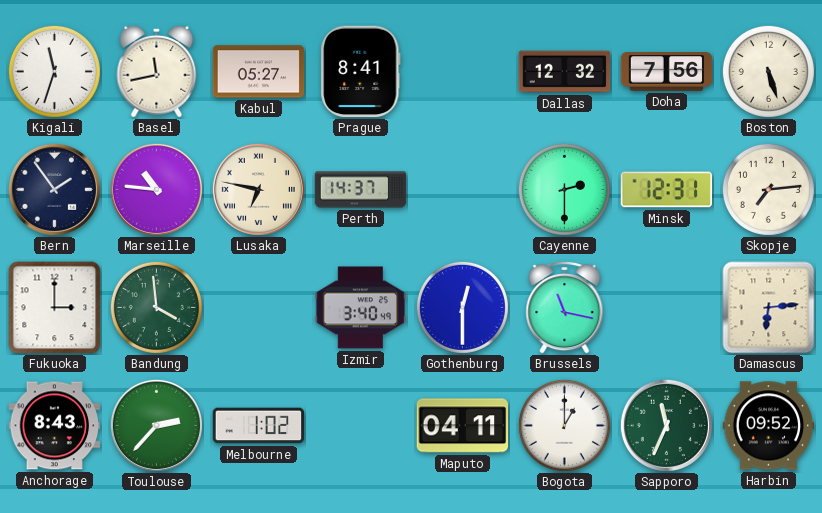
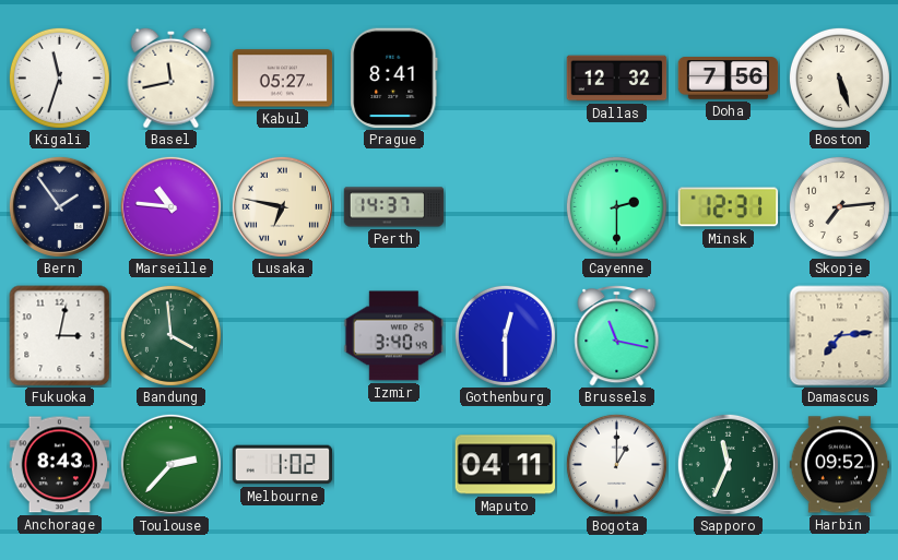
Fukuoka: 3:00 -> 3:02
Damascus: 6:14 -> 7:14
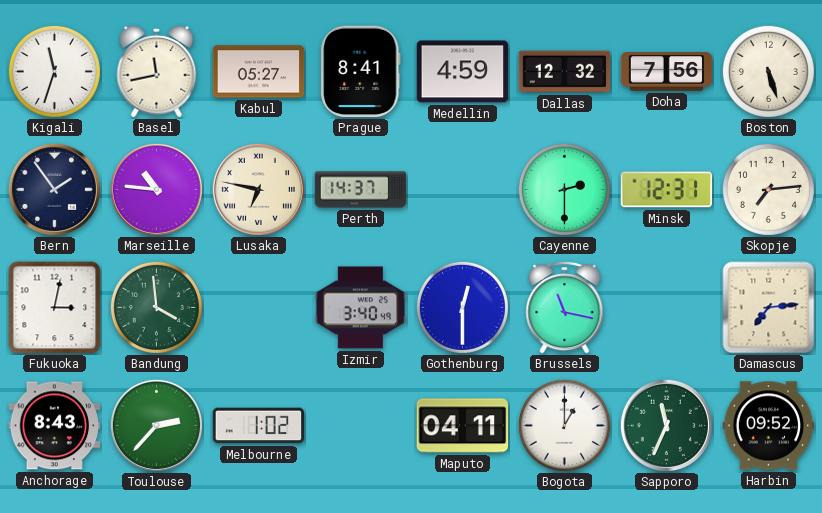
Medellin: none -> 4:59
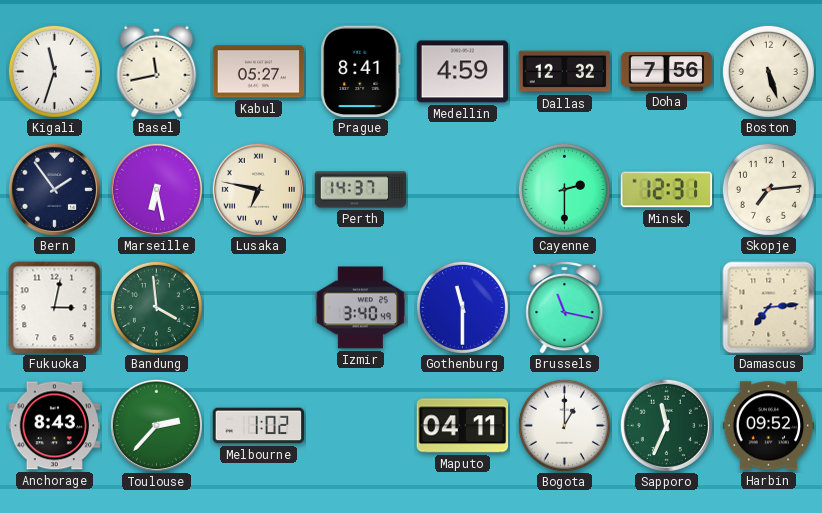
Marseille: 10:46 -> 6:28
Gothenburg: 12:30 -> 11:30
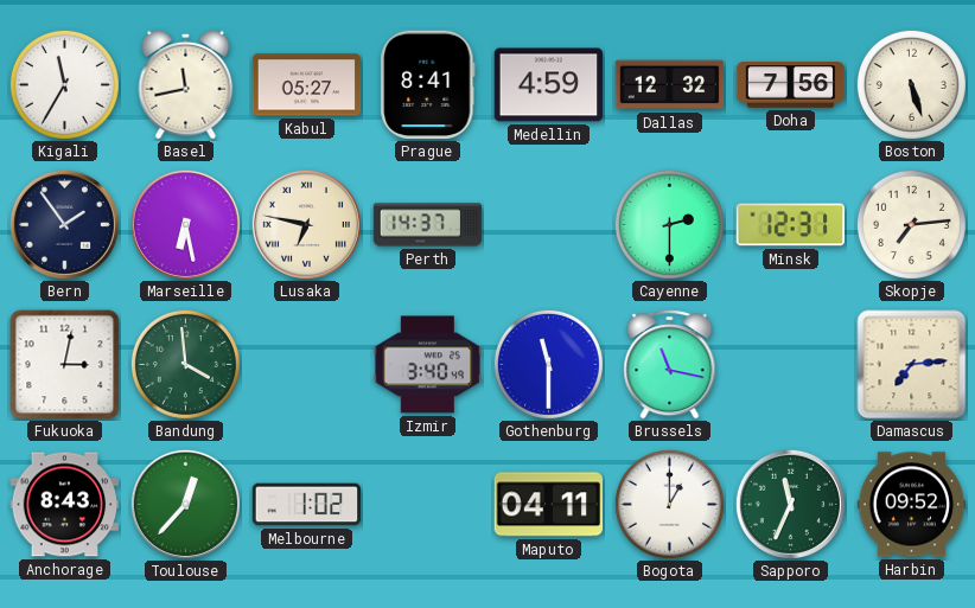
Kigali: 11:33 -> 11:35
Toulouse: 2:37 -> 12:37
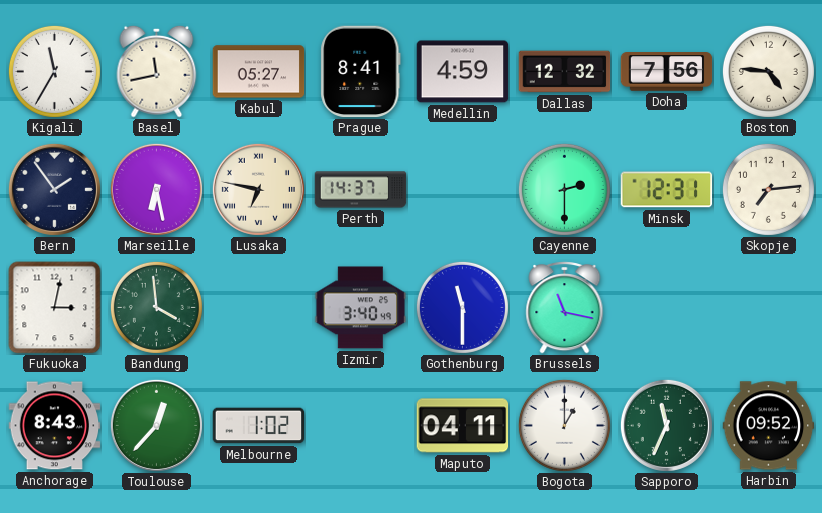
Boston: 5:27 -> 4:46
Damascus: 7:14 -> none
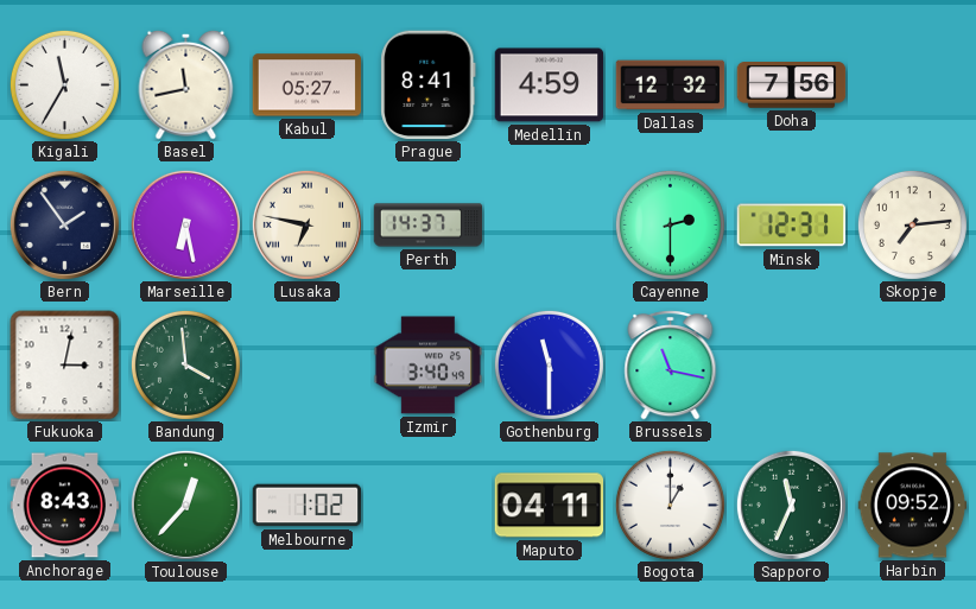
Boston: 4:46 -> none
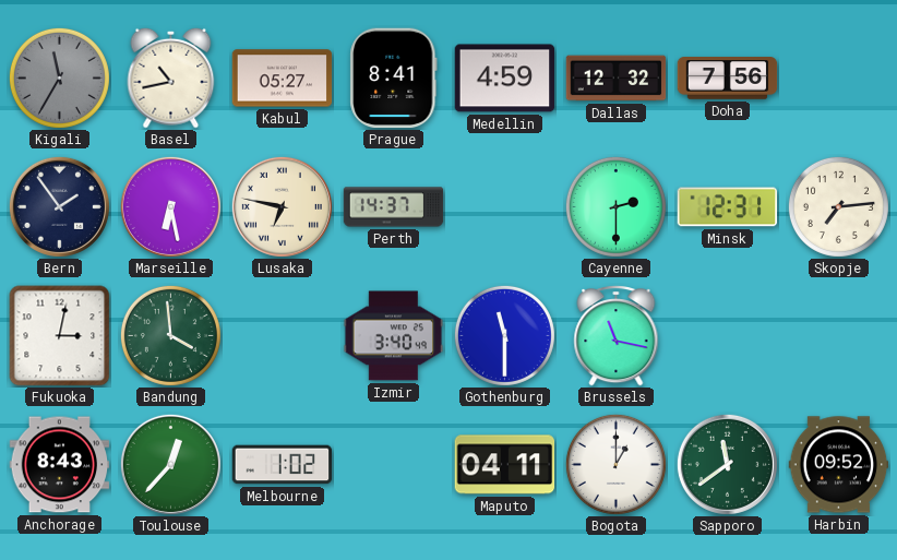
Kigali dial: white -> grey
Basel: 11:43 -> 10:43
Sapporo: 11:34 -> 11:39
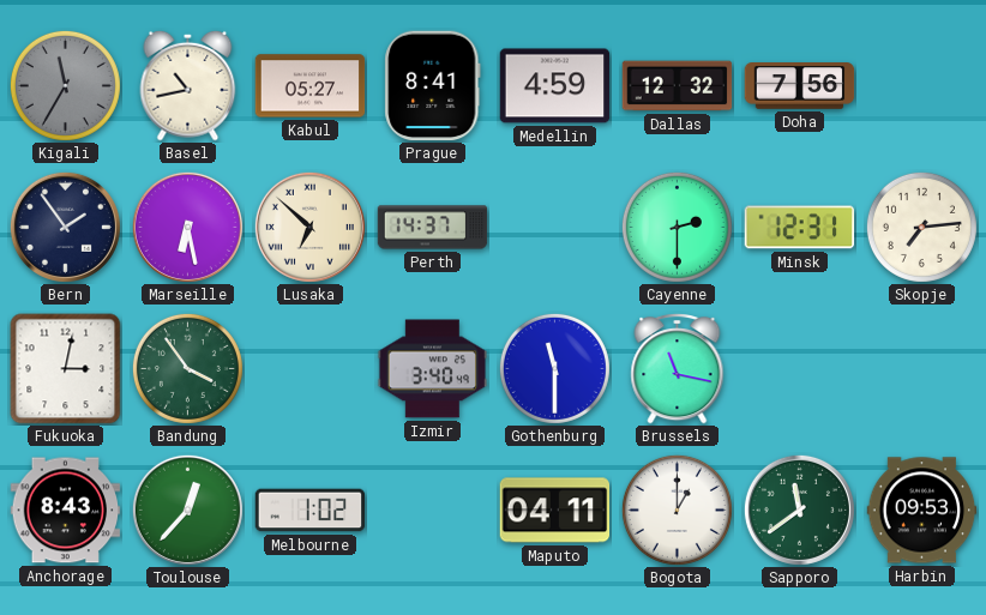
Lusaka: 6:47 -> 6:52
Bandung: 3:59 -> 3:54
Harbin: 09:52 -> 09:53
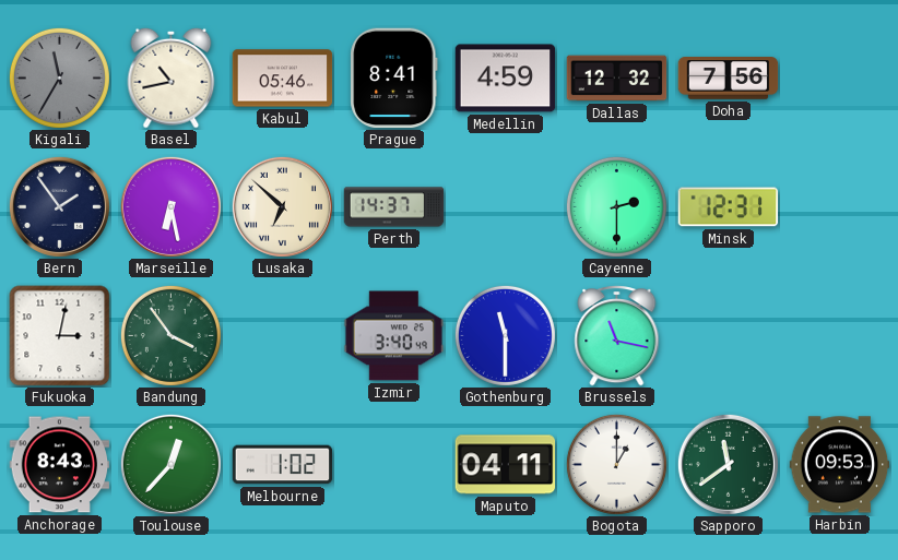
Kabul: 05:27 -> 05:46
Skopje: 7:14 -> none
